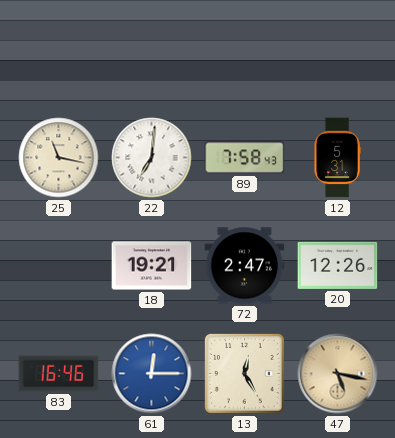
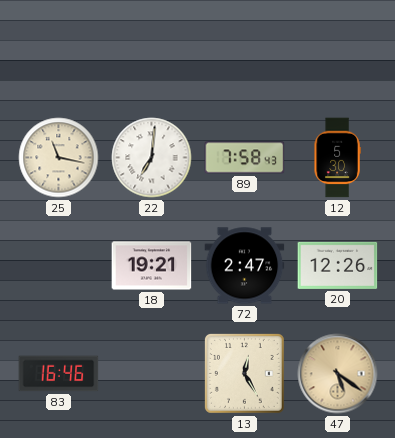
12: 5:31 -> 5:30
61: 12:15 -> none
47: 5:17 -> 5:21
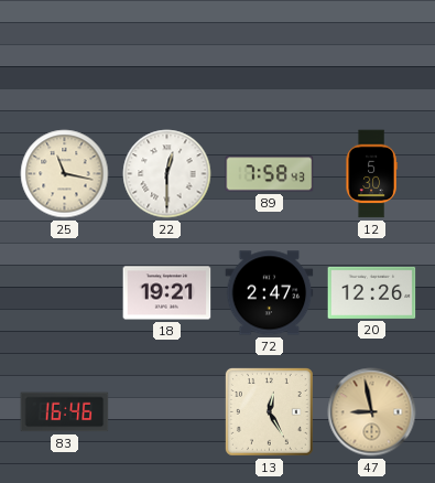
22: 7:01 -> 12:30
47: 5:21 -> 8:58
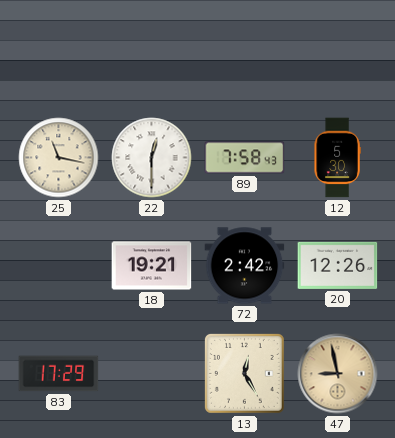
72: 2:47 -> 2:42
83: 16:46 -> 17:29
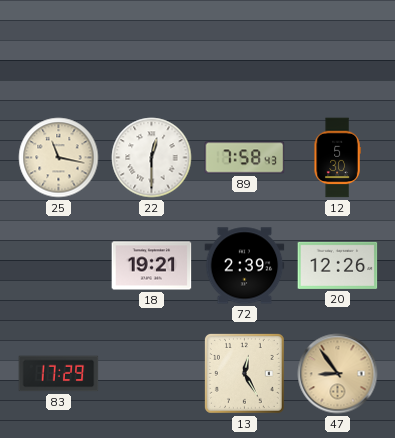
72: 2:42 -> 2:39
47: 8:58 -> 8:54
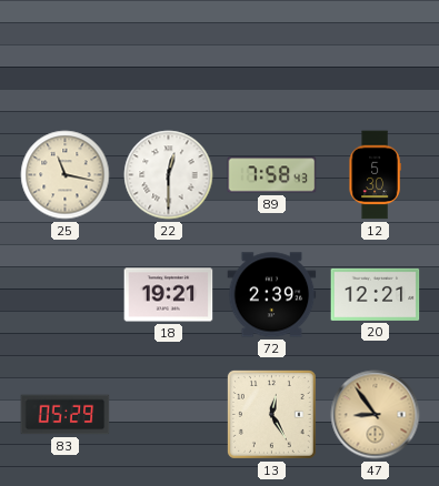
20: 12:26 -> 12:21
83: 17:29 -> 05:29
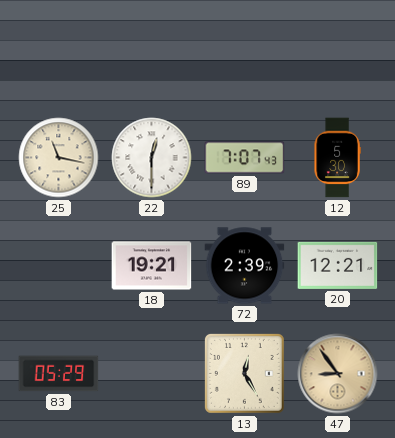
89: 7:58 -> 7:07
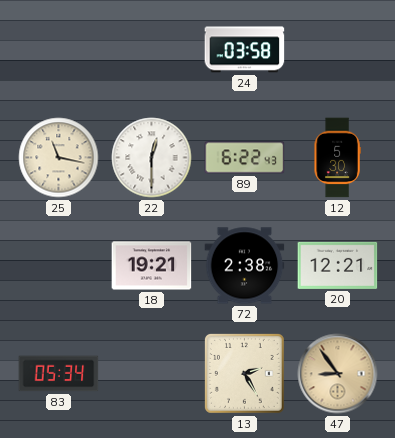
24: none -> 03:58
89: 7:07 -> 6:22
72: 2:39 -> 2:38
83: 05:29 -> 05:34
13: 12:25 -> 2:25
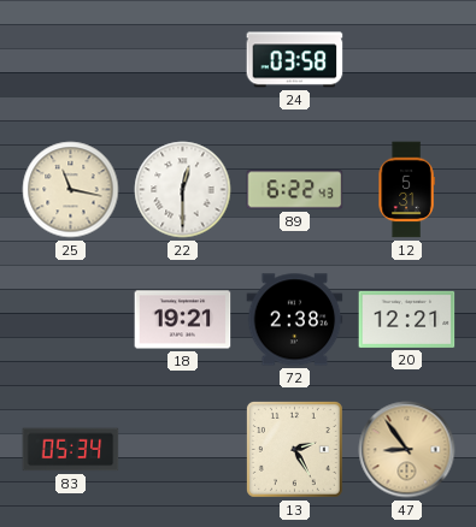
12: 5:30 -> 5:31
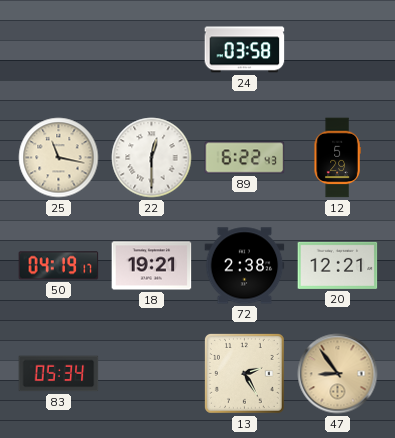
12: 5:31 -> 5:29
50: none -> 04:19
